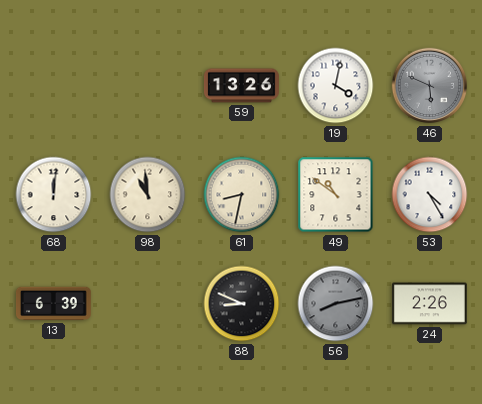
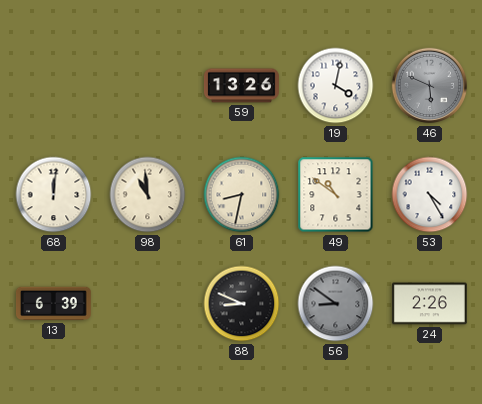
56: 8:13 -> 8:51
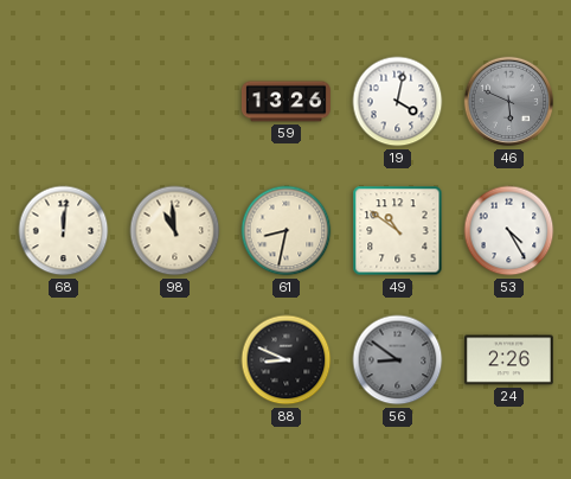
13: 6:39 -> none
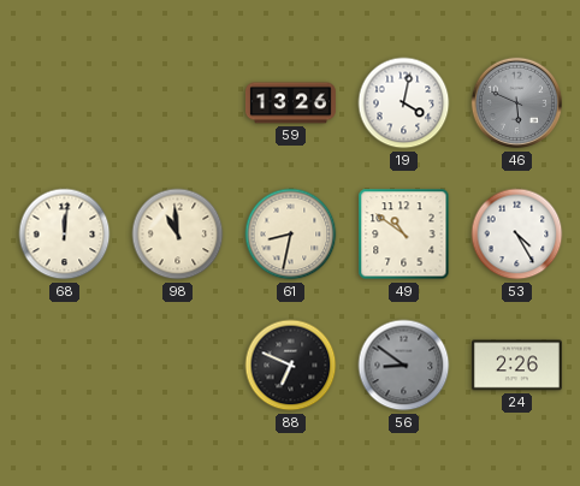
88: 8:49 -> 6:49
